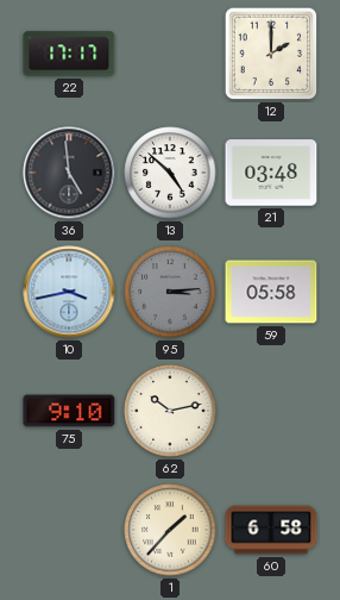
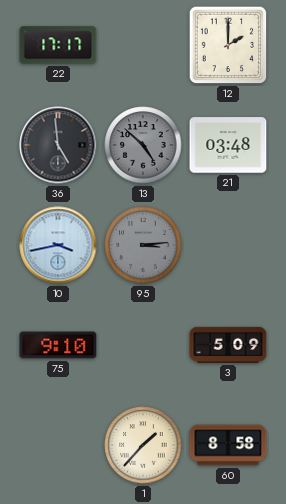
13 dial: white -> grey
59: 05:58 -> none
62: 10:13 -> none
3: none -> 5:09
60: 6:58 -> 8:58
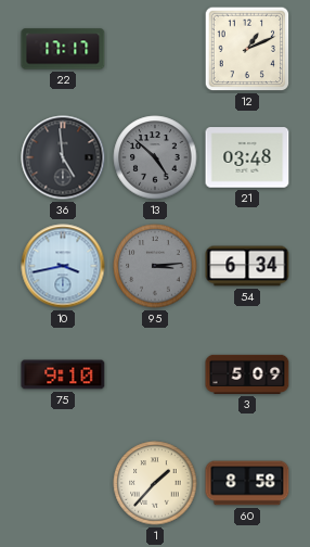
12: 2:00 -> 1:11
54: none -> 6:34
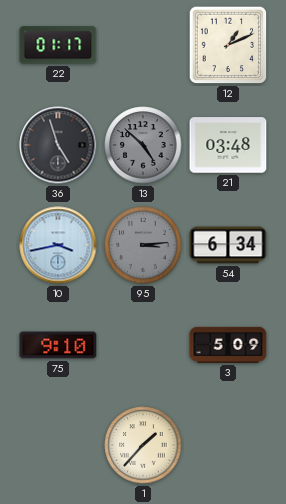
22: 17:17 -> 01:17
36: 4:59 -> 4:57
60: 8:58 -> none
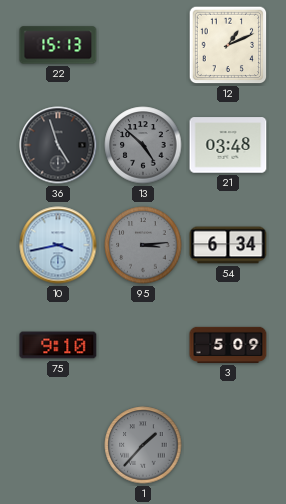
22: 01:17 -> 15:13
1 dial: cream -> grey
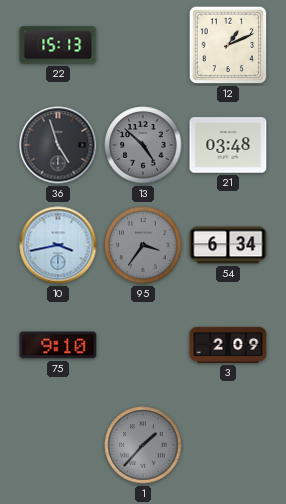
95: 3:14 -> 3:36
3: 5:09 -> 2:09
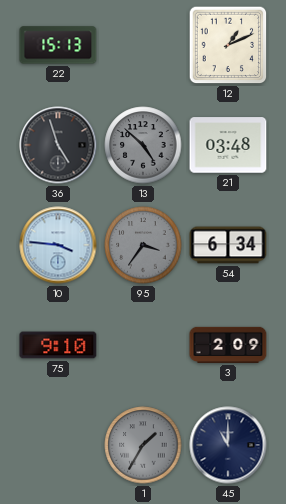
10: 3:43 -> 3:46
1: 1:37 -> 1:35
45: none -> 11:00
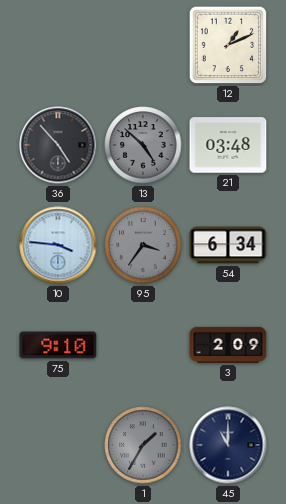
22: 15:13 -> none
36: 4:57 -> 4:53
